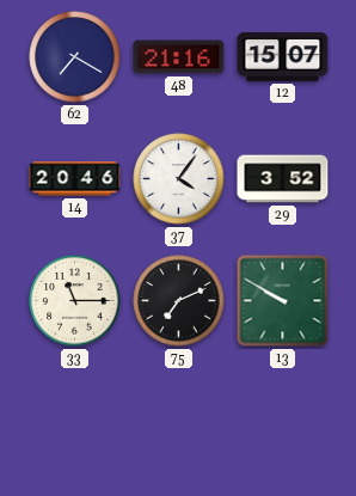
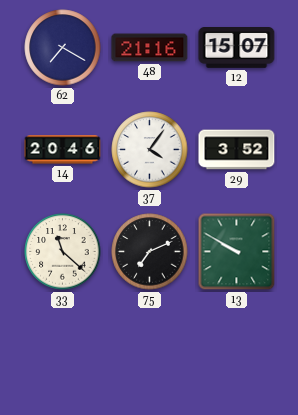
33: 11:15 -> 11:22
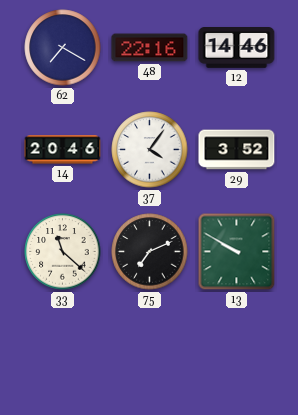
48: 21:16 -> 22:16
12: 15:07 -> 14:46
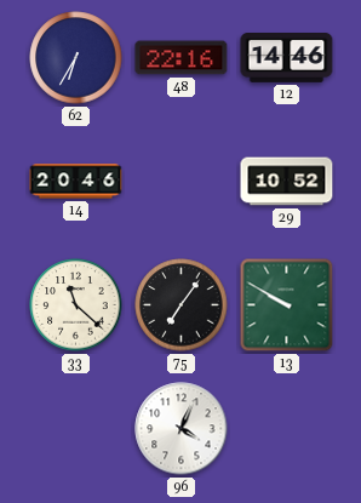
62: 7:20 -> 6:35
37: 4:06 -> none
29: 3:52 -> 10:52
75: 7:11 -> 7:06
96: none -> 4:04
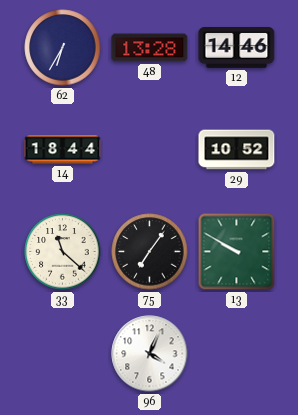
48: 22:16 -> 13:28
14: 20:46 -> 18:44
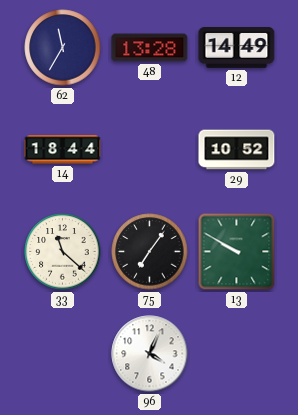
62: 6:35 -> 11:35
12: 14:46 -> 14:49
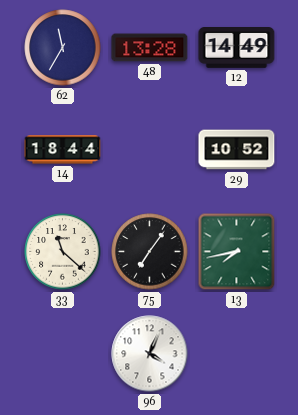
13: 9:50 -> 7:43
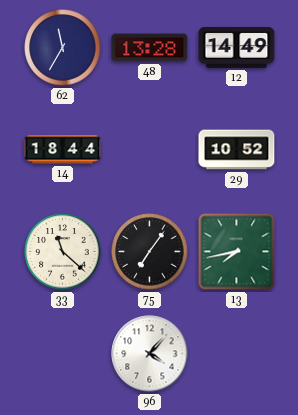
96: 4:04 -> 4:07
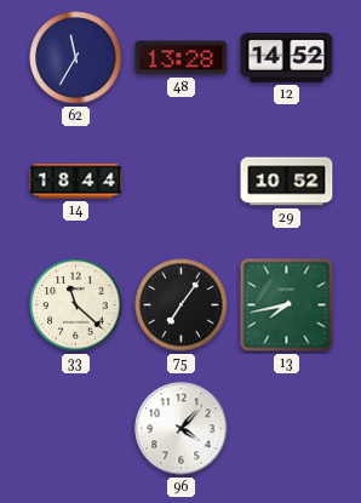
12: 14:49 -> 14:52
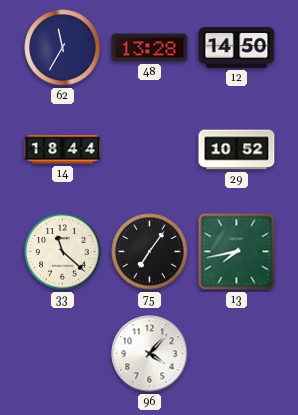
12: 14:52 -> 14:50
